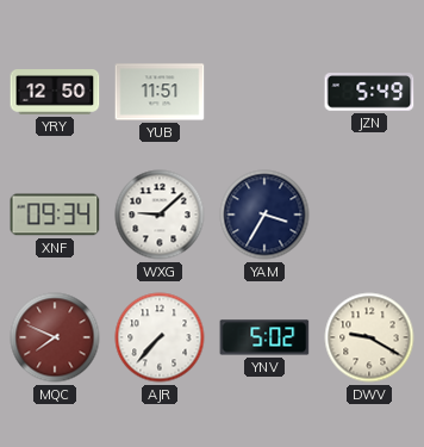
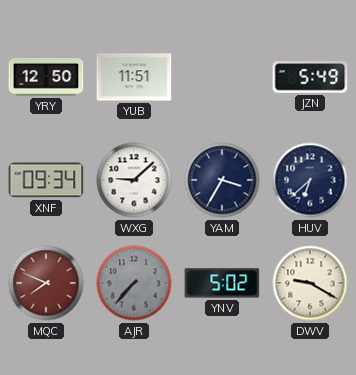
HUV: none -> 6:38
AJR dial: white -> grey
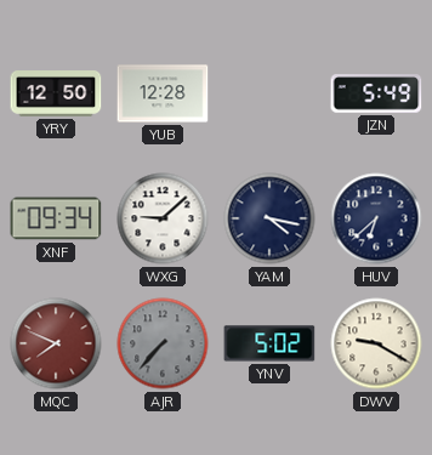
YUB: 11:51 -> 12:28
YAM: 3:35 -> 4:17
